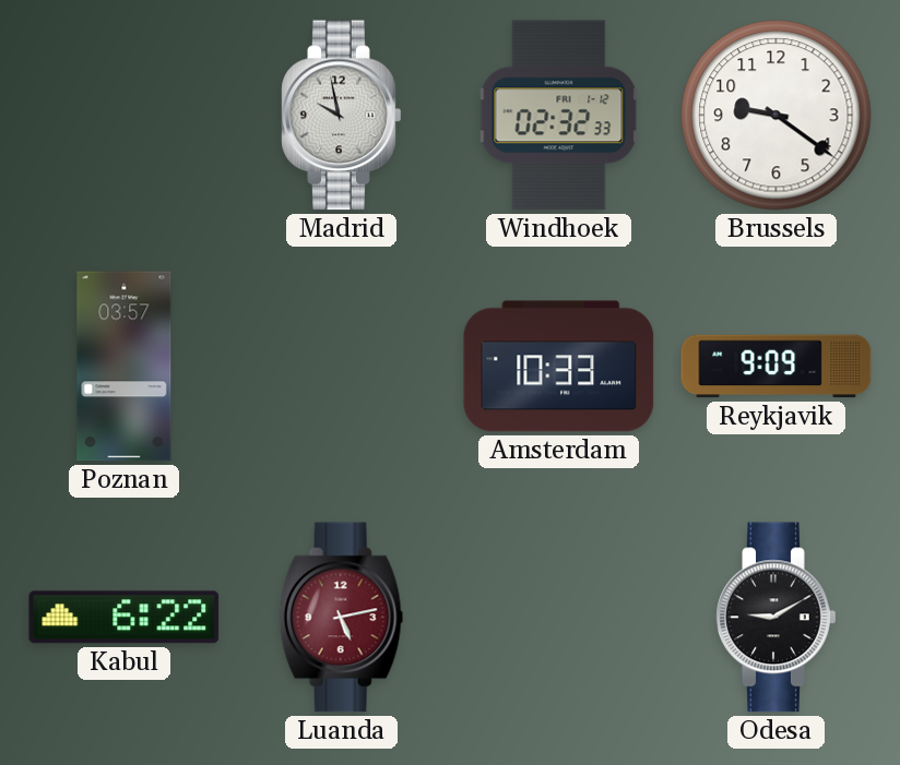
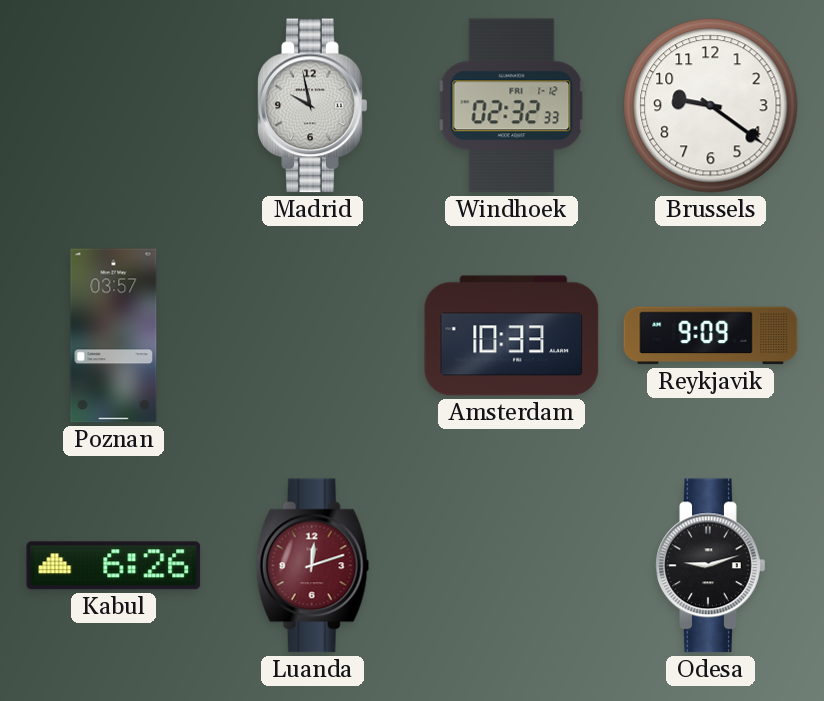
Kabul: 6:22 -> 6:26
Luanda: 5:13 -> 12:12
Odesa: 9:10 -> 9:12
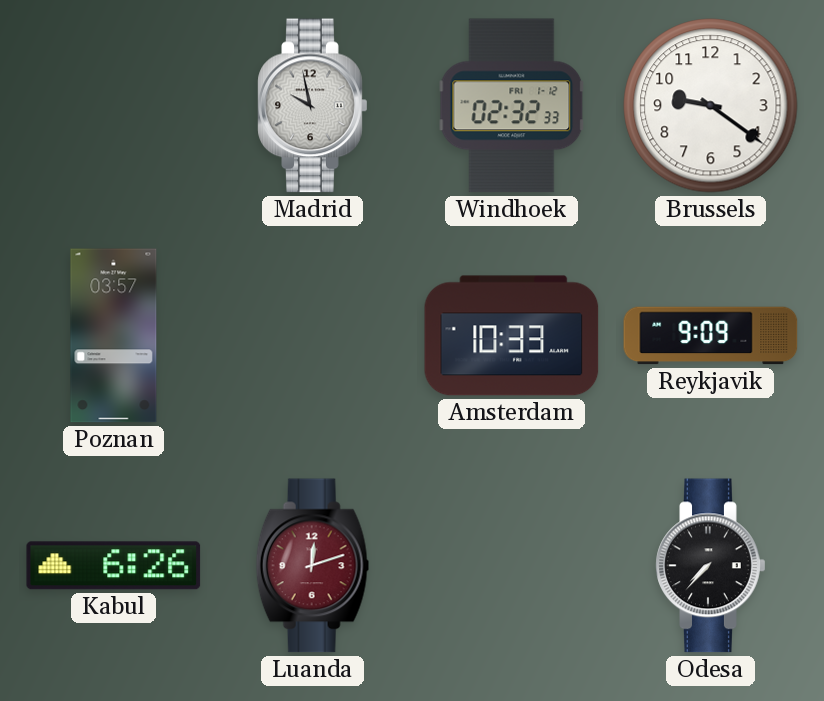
Odesa: 9:12 -> 7:37
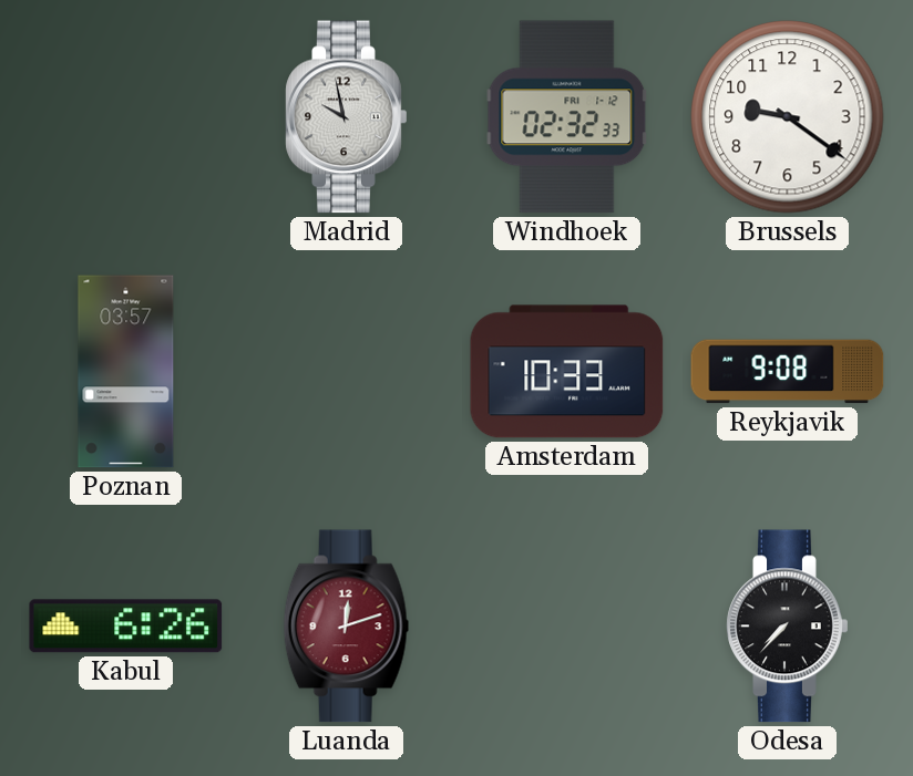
Reykjavik: 9:09 -> 9:08
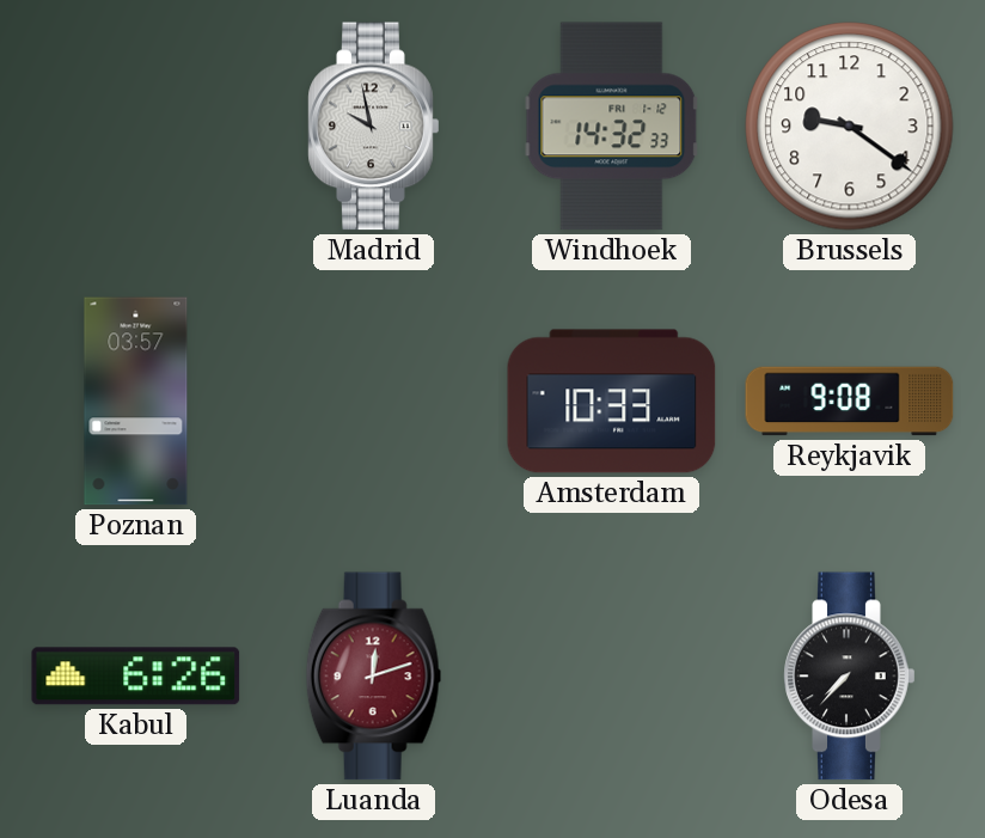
Windhoek: 02:32 -> 14:32
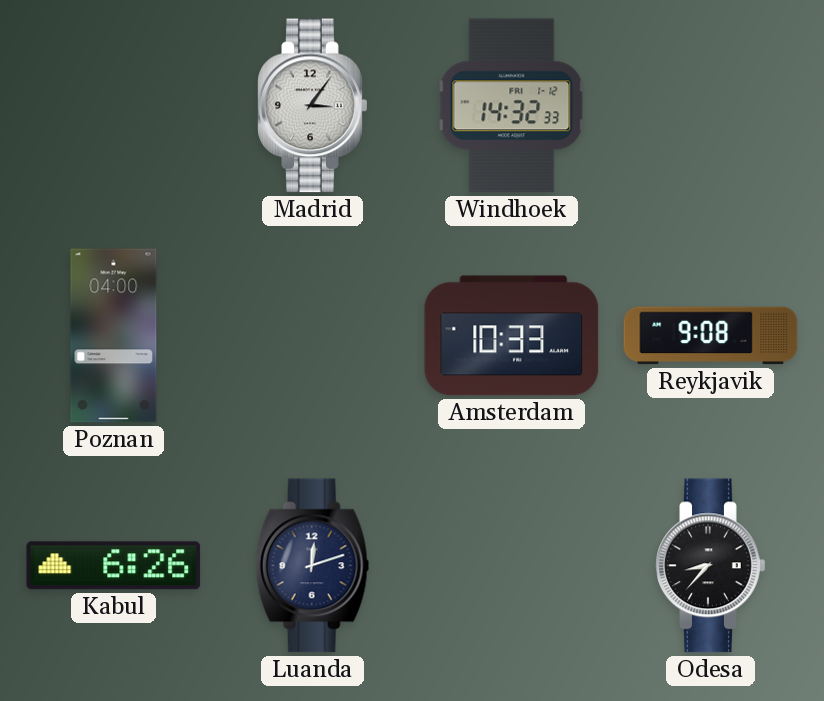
Madrid: 9:58 -> 3:06
Brussels: 9:21 -> none
Poznan: 03:57 -> 04:00
Luanda dial: burgundy -> navy
Odesa: 7:37 -> 8:37
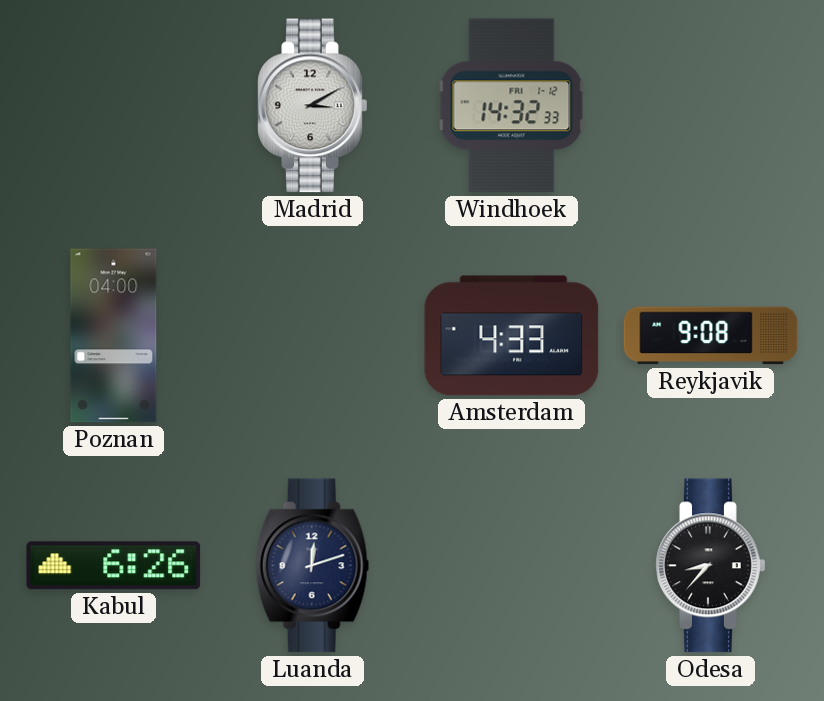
Madrid: 3:06 -> 3:10
Amsterdam: 10:33 -> 4:33
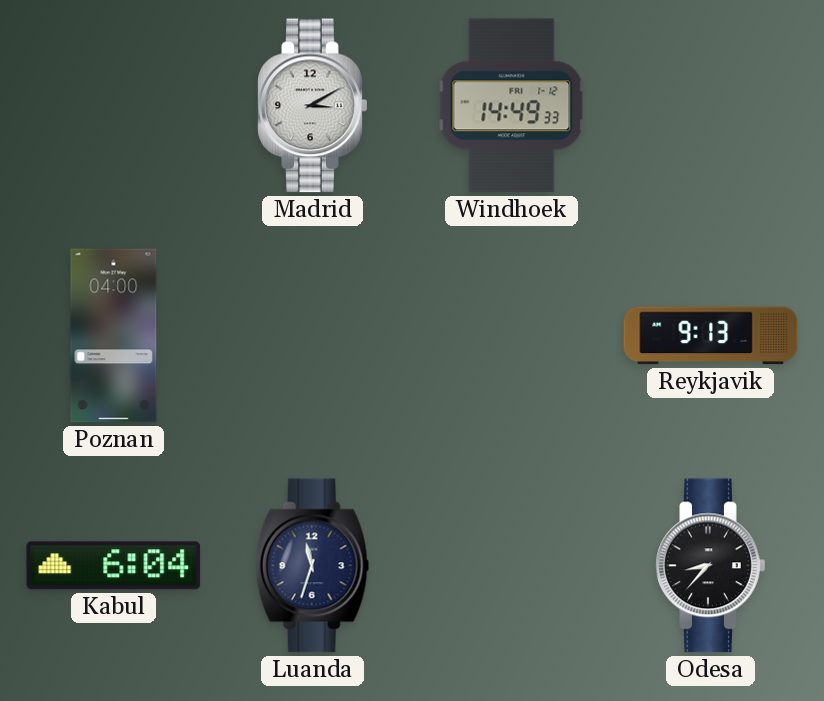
Windhoek: 14:32 -> 14:49
Amsterdam: 4:33 -> none
Reykjavik: 9:08 -> 9:13
Kabul: 6:26 -> 6:04
Luanda: 12:12 -> 11:33
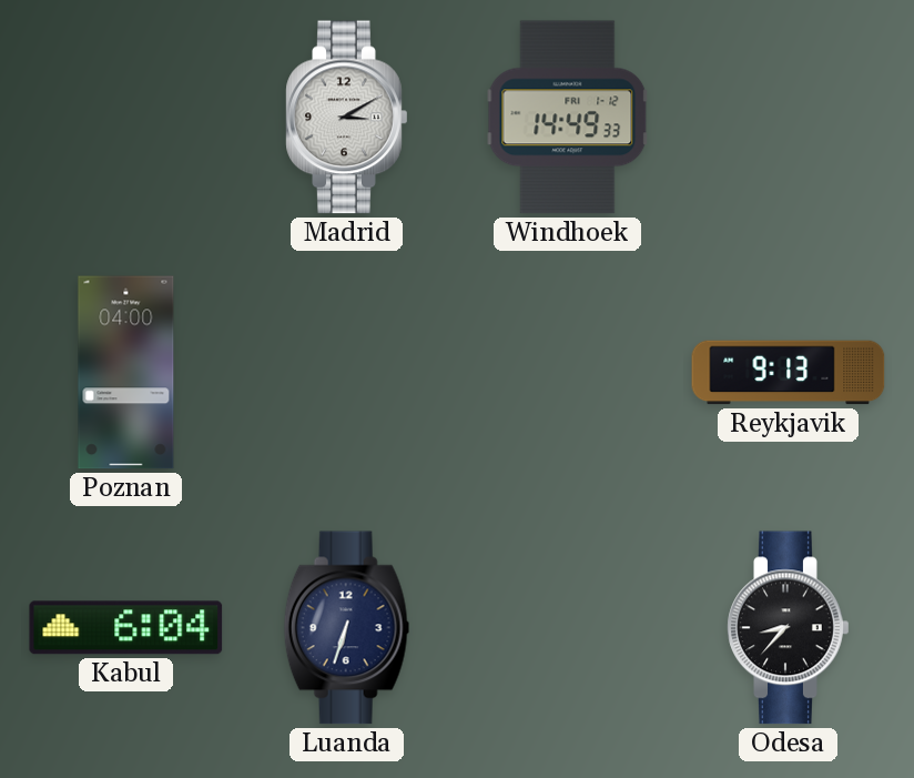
Luanda: 11:33 -> 6:33
